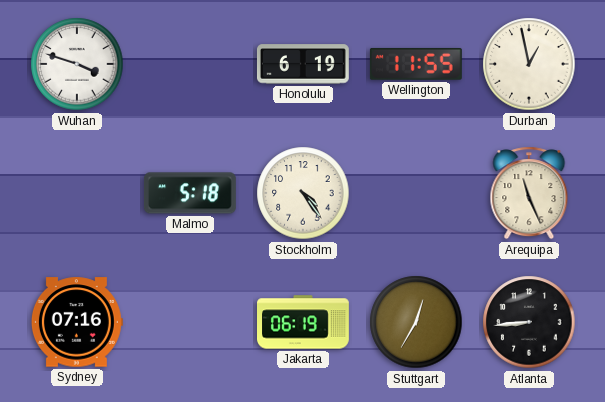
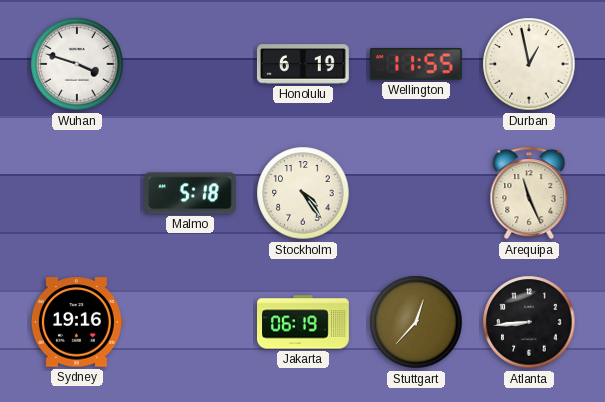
Sydney: 07:16 -> 19:16
Stuttgart: 12:35 -> 12:37
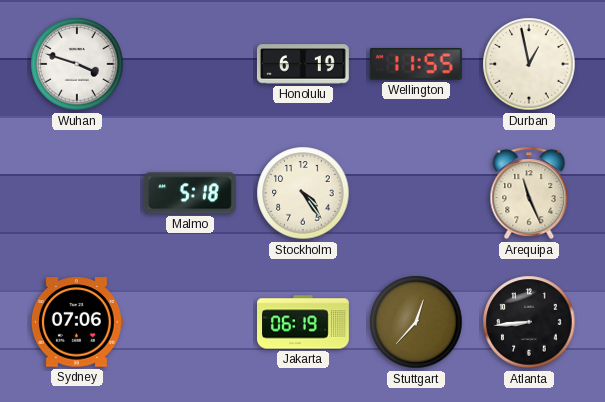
Sydney: 19:16 -> 07:06
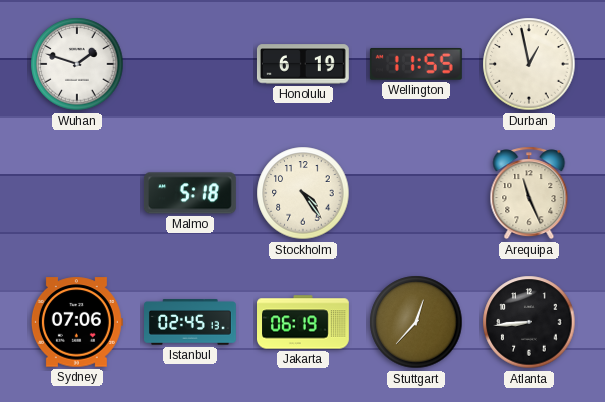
Wuhan: 3:48 -> 1:48
Istanbul: none -> 02:45
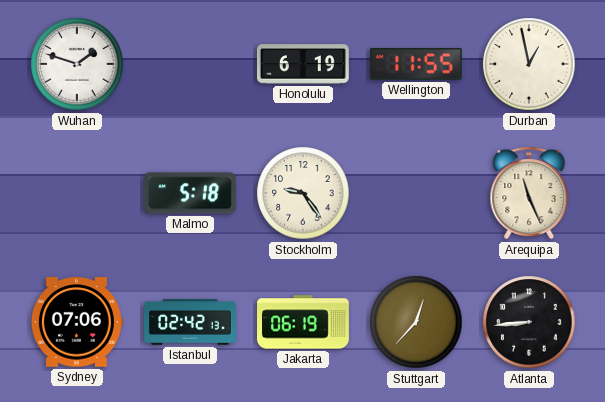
Stockholm: 4:24 -> 9:24
Istanbul: 02:45 -> 02:42
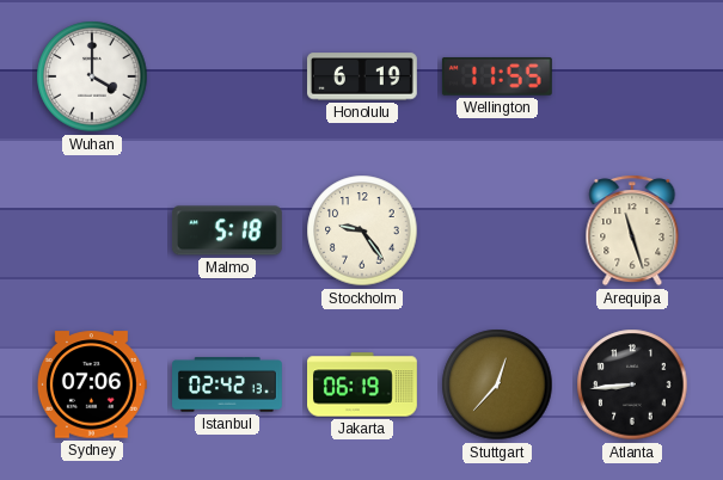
Wuhan: 1:48 -> 4:00
Durban: 12:58 -> none
Arequipa: 11:26 -> 11:27
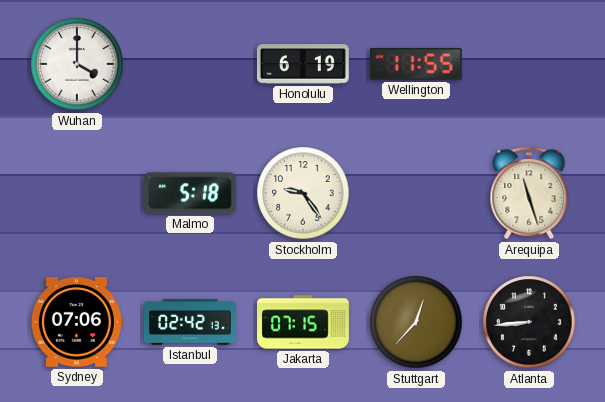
Jakarta: 06:19 -> 07:15
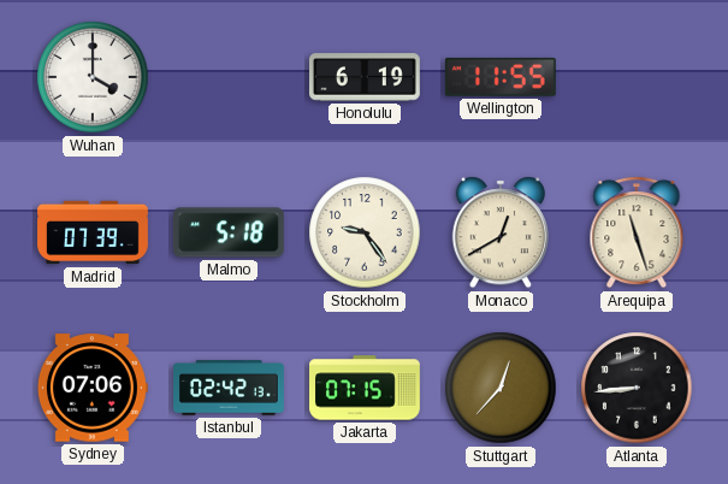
Madrid: none -> 07:39
Monaco: none -> 12:40
